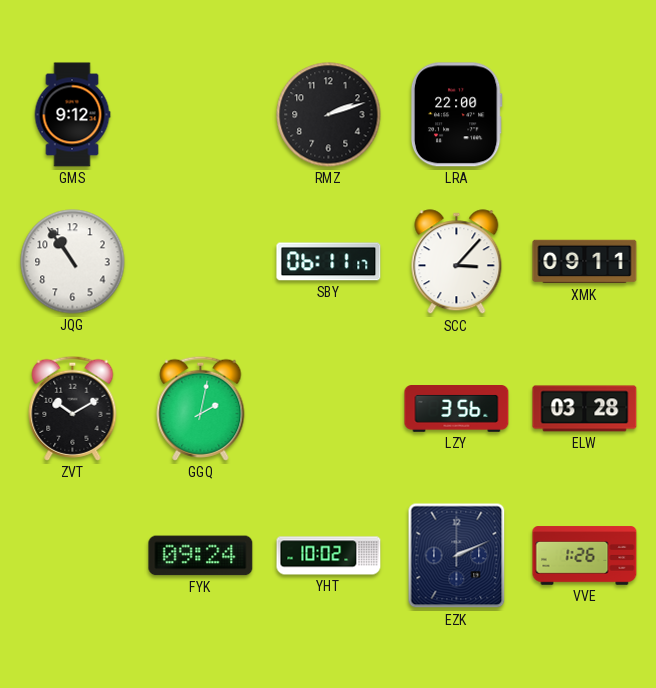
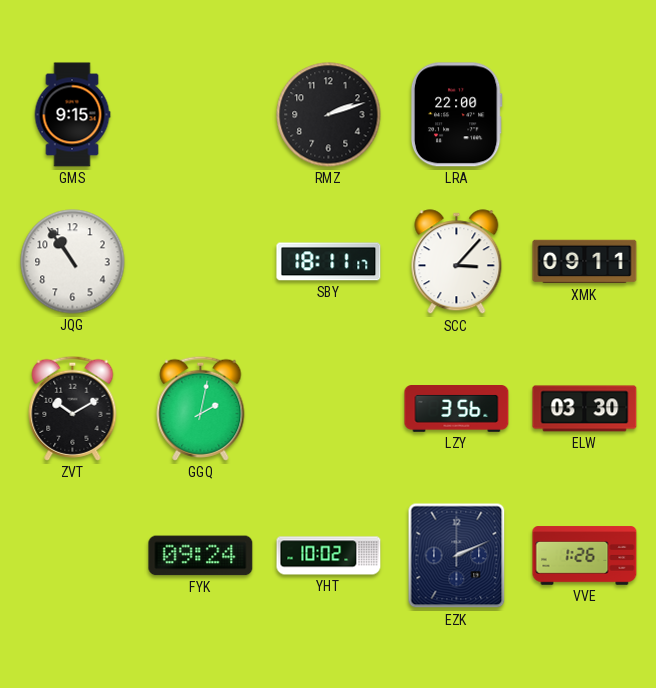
GMS: 9:12 -> 9:15
SBY: 06:11 -> 18:11
ELW: 03:28 -> 03:30
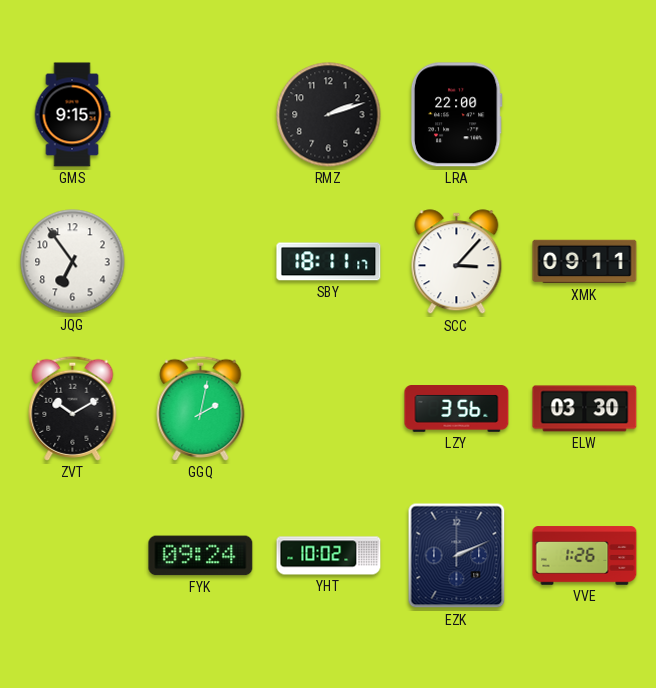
JQG: 10:54 -> 6:54
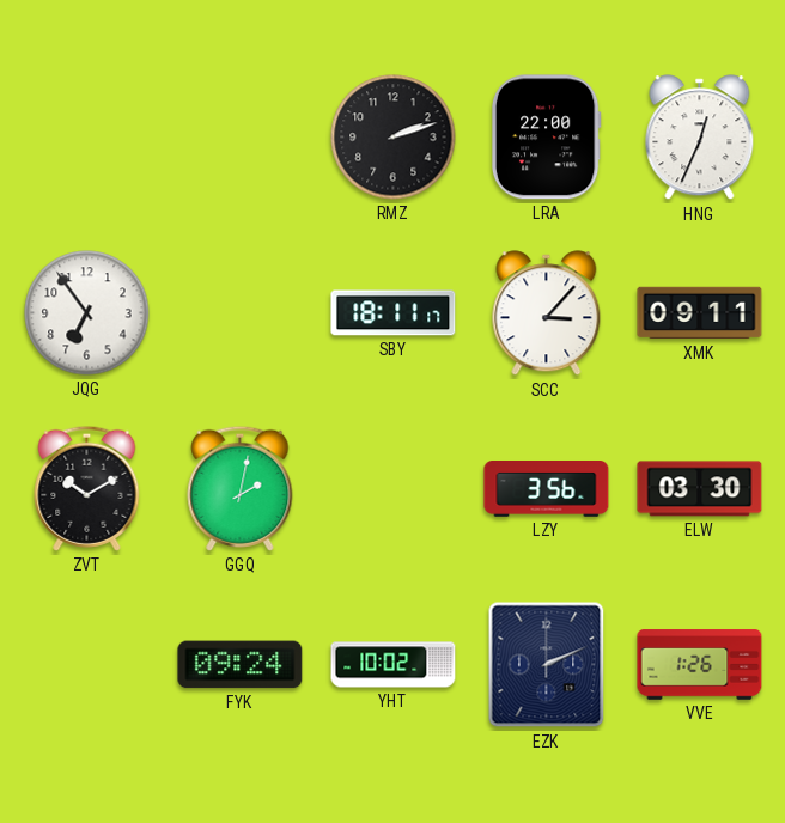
GMS: 9:15 -> none
HNG: none -> 12:34
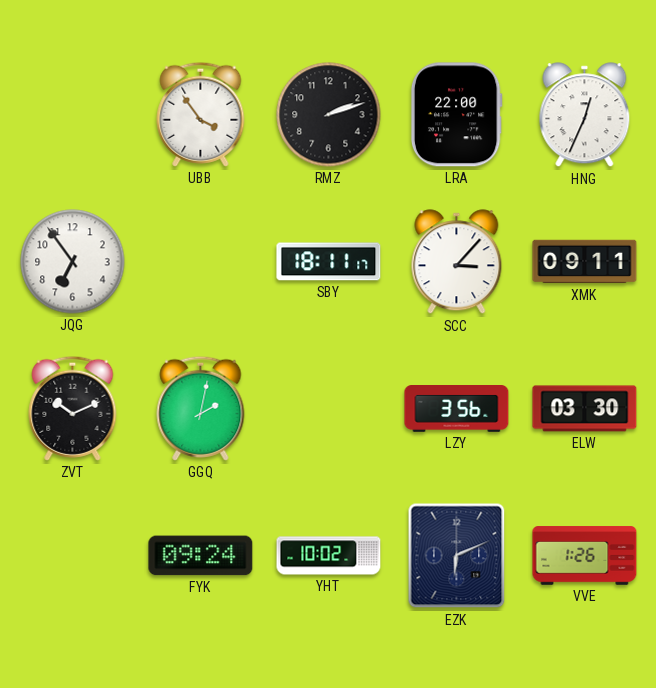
UBB: none -> 3:54
ZVT: 10:10 -> 10:11
EZK: 2:11 -> 6:11
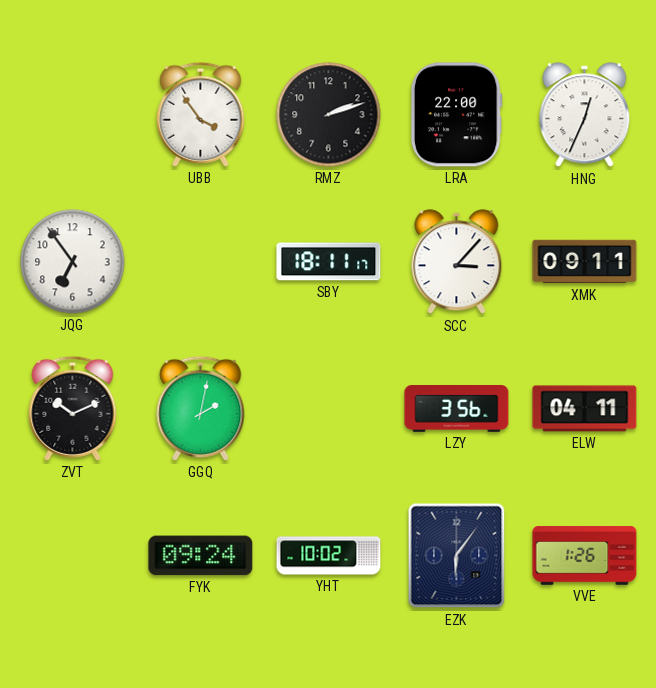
ELW: 03:30 -> 04:11
EZK: 6:11 -> 6:06
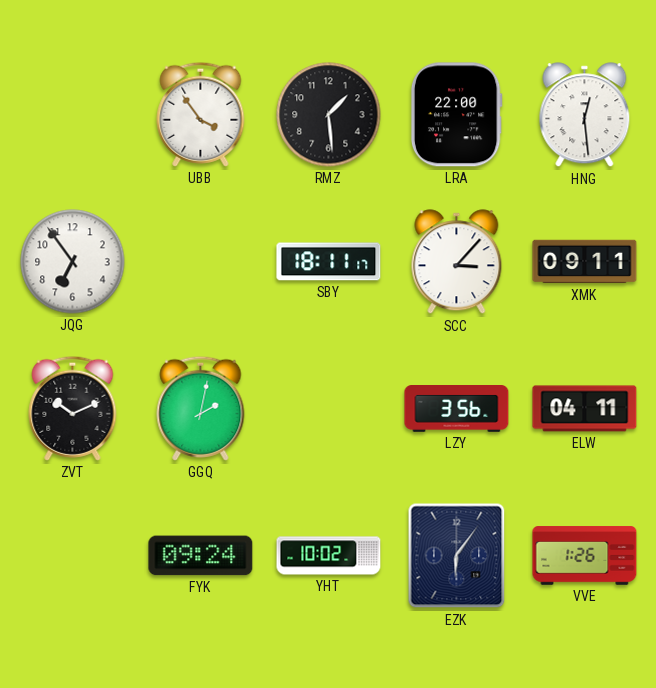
RMZ: 2:12 -> 1:29
HNG: 12:34 -> 12:29
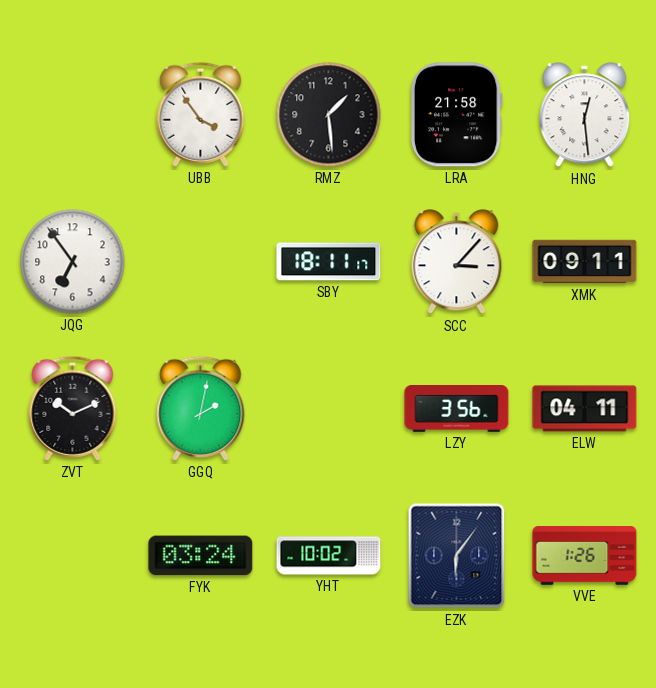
LRA: 22:00 -> 21:58
FYK: 09:24 -> 03:24
